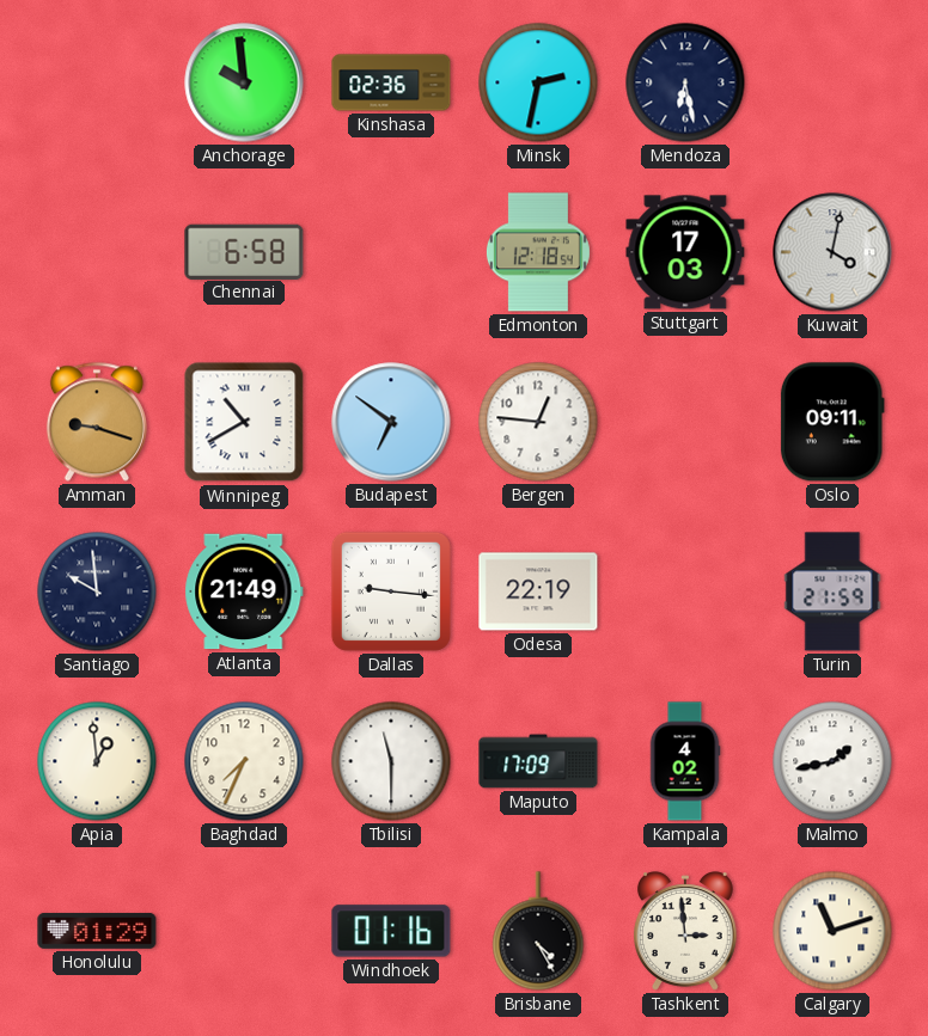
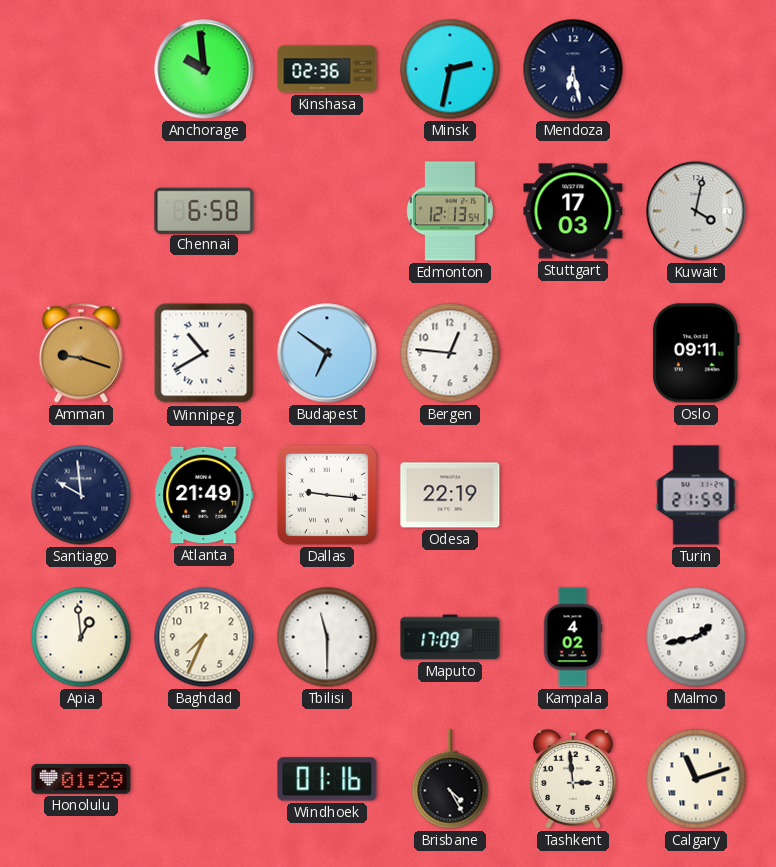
Edmonton: 12:18 -> 12:13
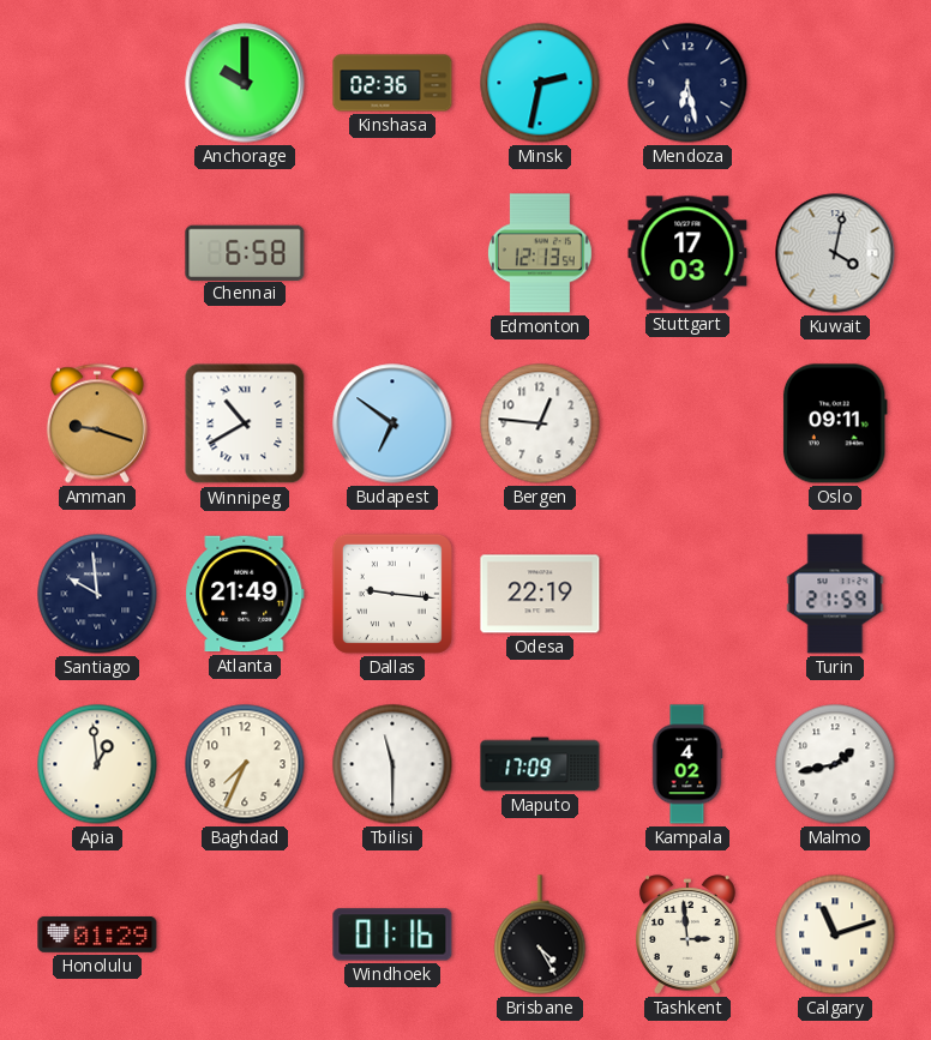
Anchorage: 9:59 -> 10:00
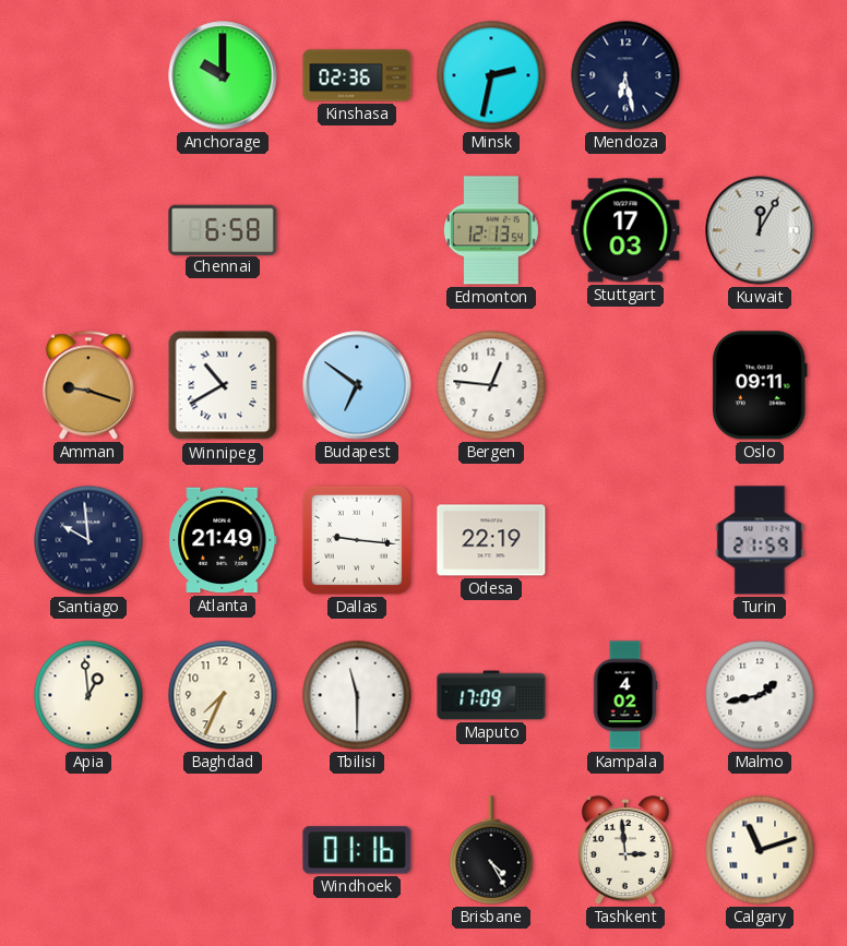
Kuwait: 4:02 -> 12:05
Honolulu: 01:29 -> none
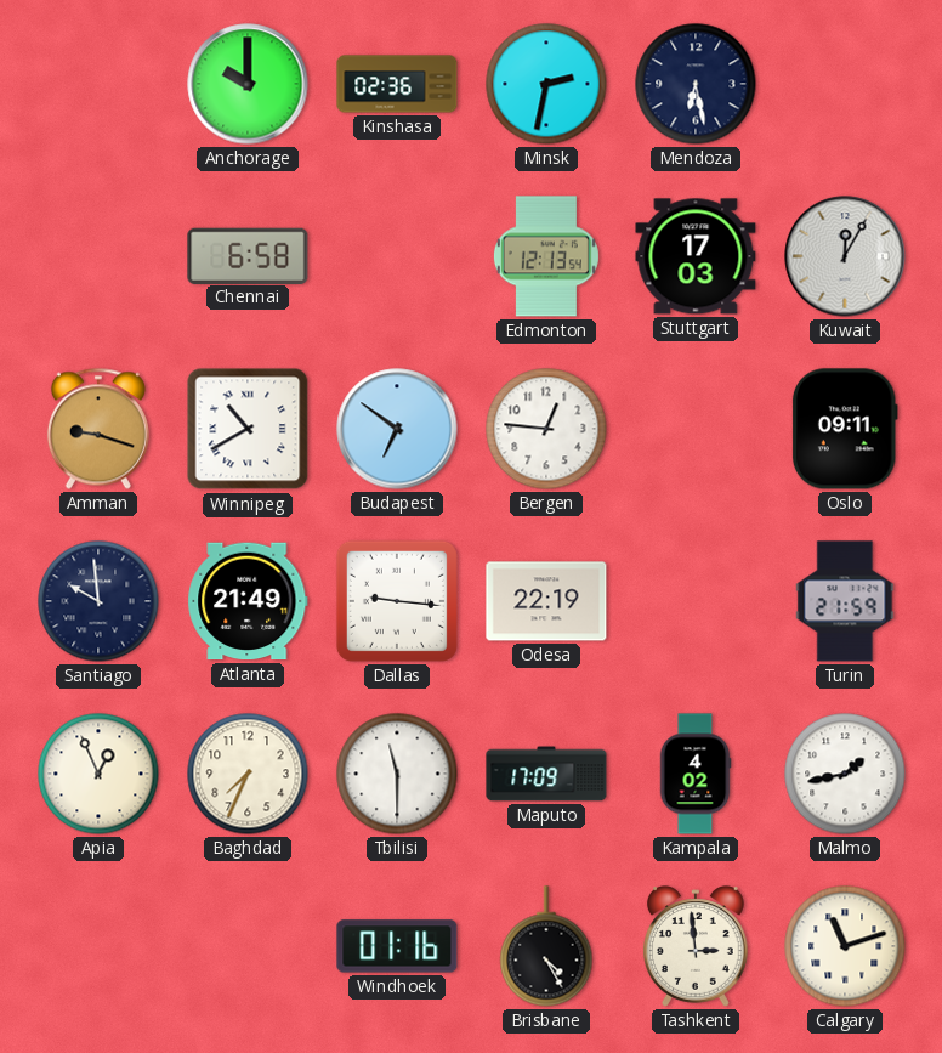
Apia: 12:59 -> 12:56
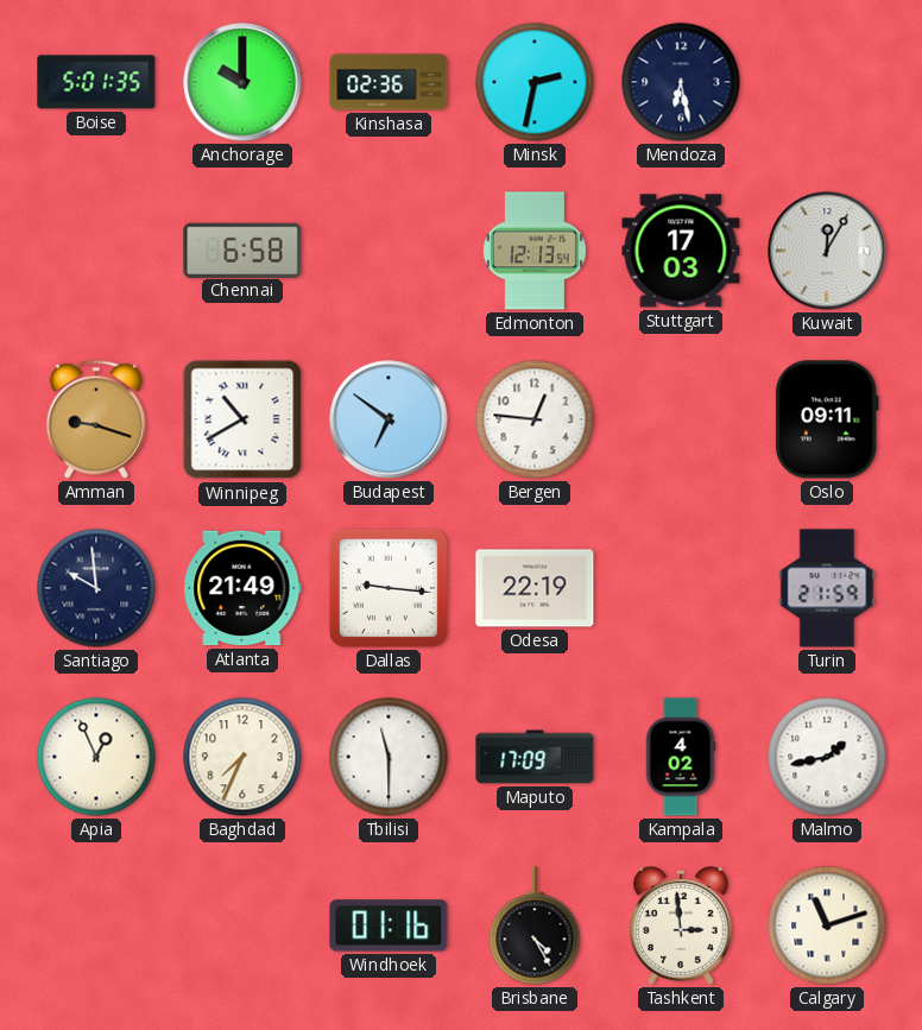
Boise: none -> 5:01
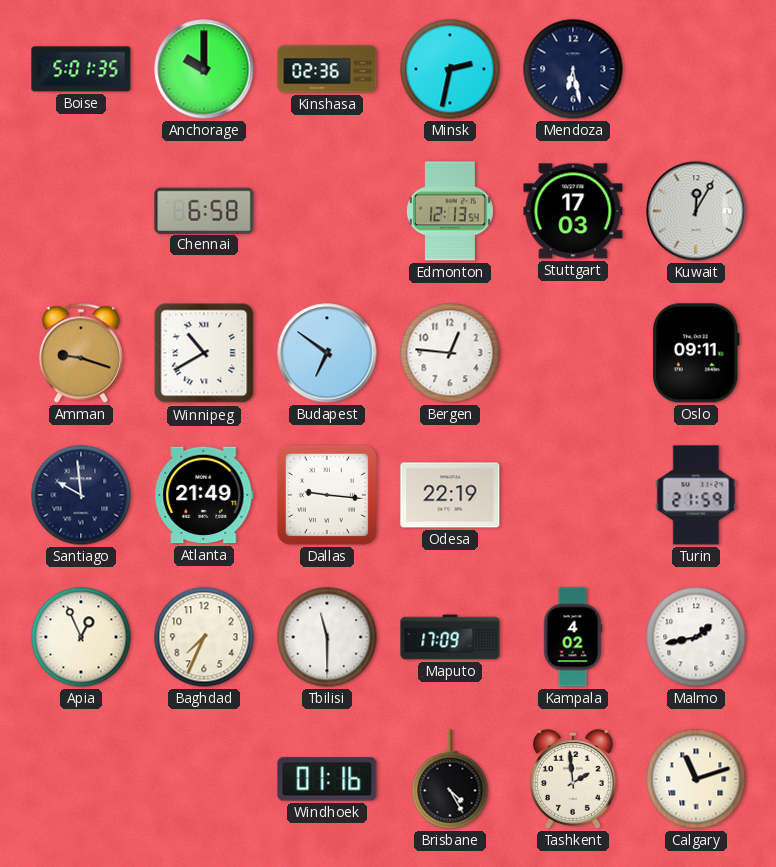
Tashkent: 2:59 -> 1:59
